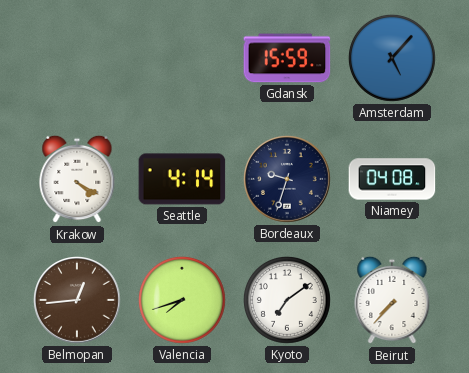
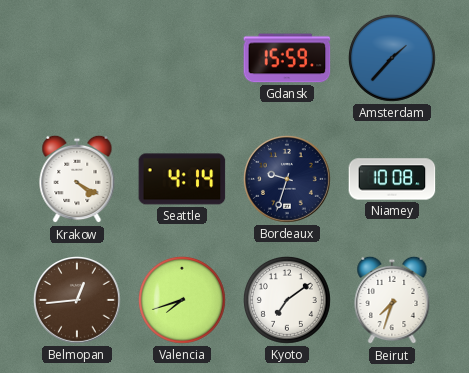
Amsterdam: 5:07 -> 1:37
Niamey: 04:08 -> 10:08
Beirut: 7:37 -> 7:33
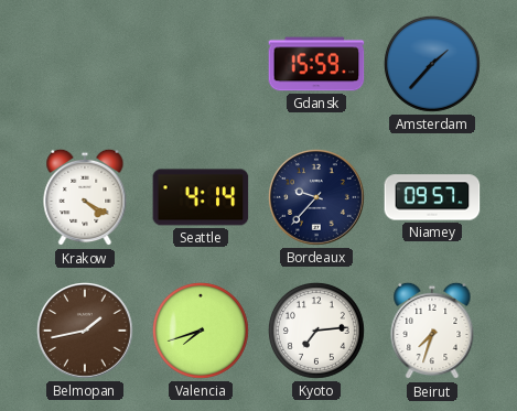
Bordeaux: 9:33 -> 9:37
Niamey: 10:08 -> 09:57
Belmopan: 12:44 -> 1:43
Kyoto: 7:09 -> 7:14
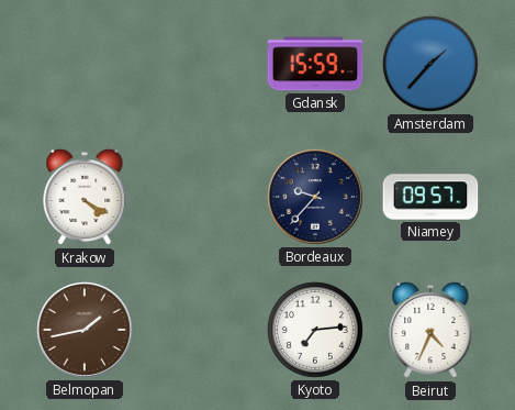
Seattle: 4:14 -> none
Valencia: 7:42 -> none
Beirut: 7:33 -> 4:34
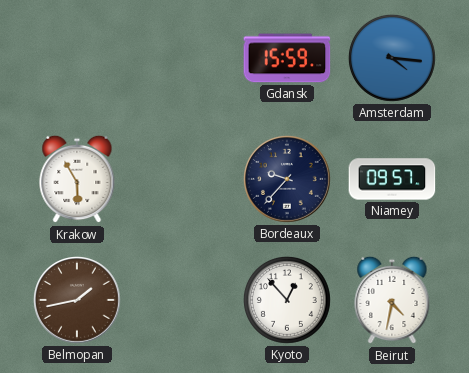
Amsterdam: 1:37 -> 4:16
Krakow: 4:20 -> 5:55
Kyoto: 7:14 -> 12:53
Beirut: 4:34 -> 4:32
